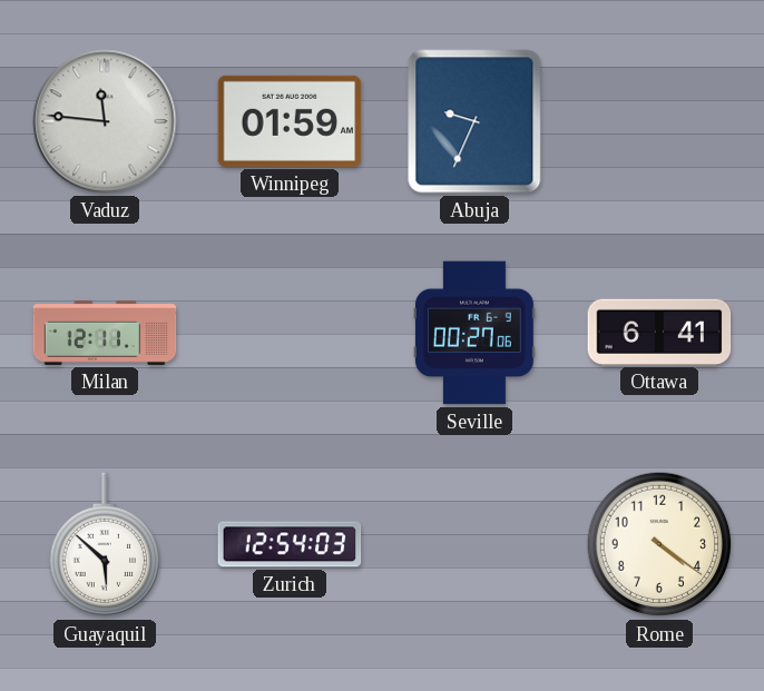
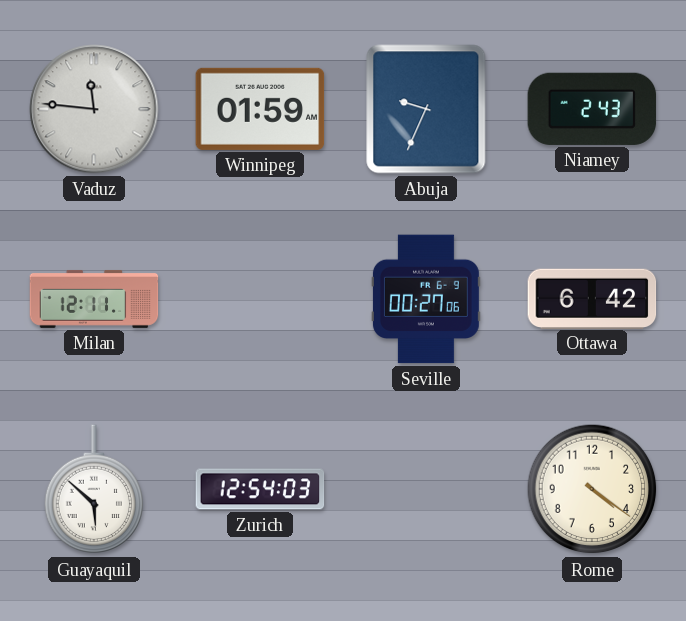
Niamey: none -> 2:43
Ottawa: 6:41 -> 6:42
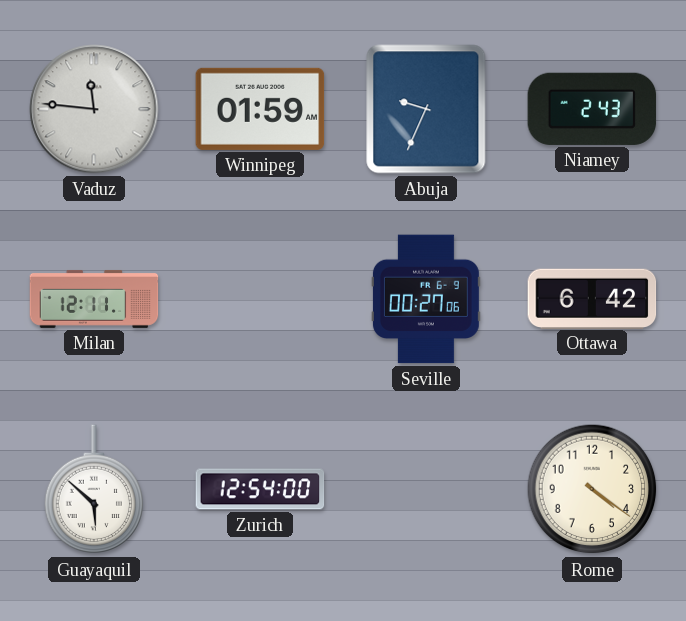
Zurich: 12:54:03 -> 12:54:00
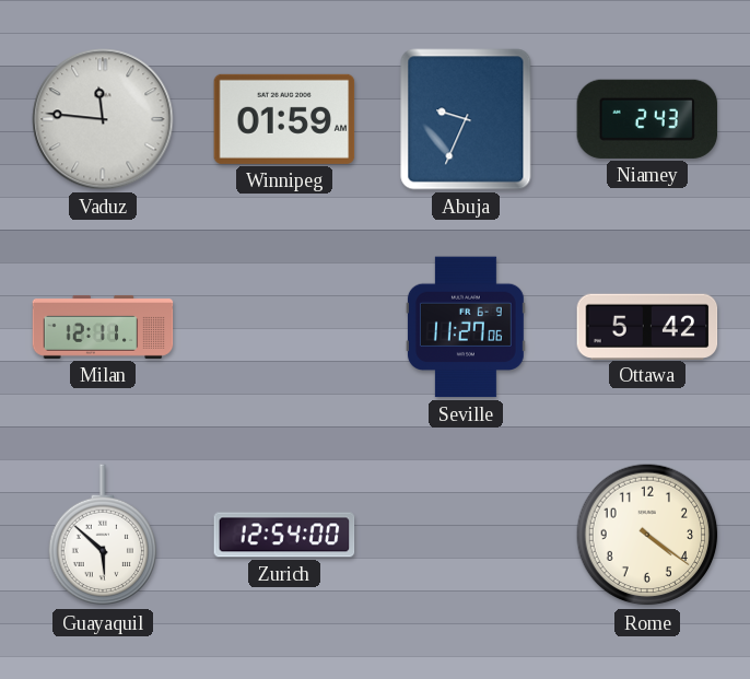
Seville: 00:27 -> 11:27
Ottawa: 6:42 -> 5:42
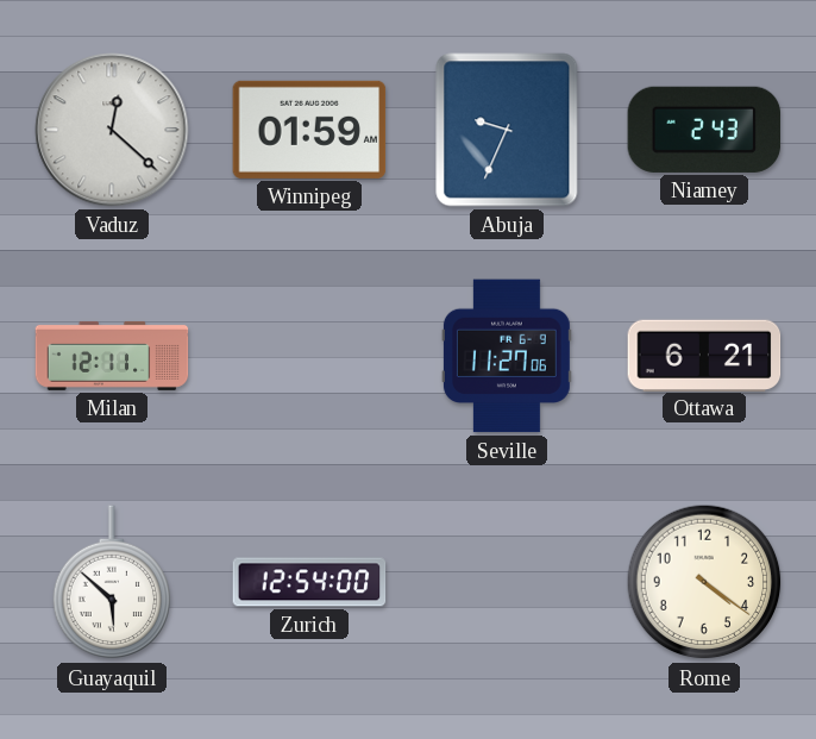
Vaduz: 11:46 -> 12:22
Ottawa: 5:42 -> 6:21
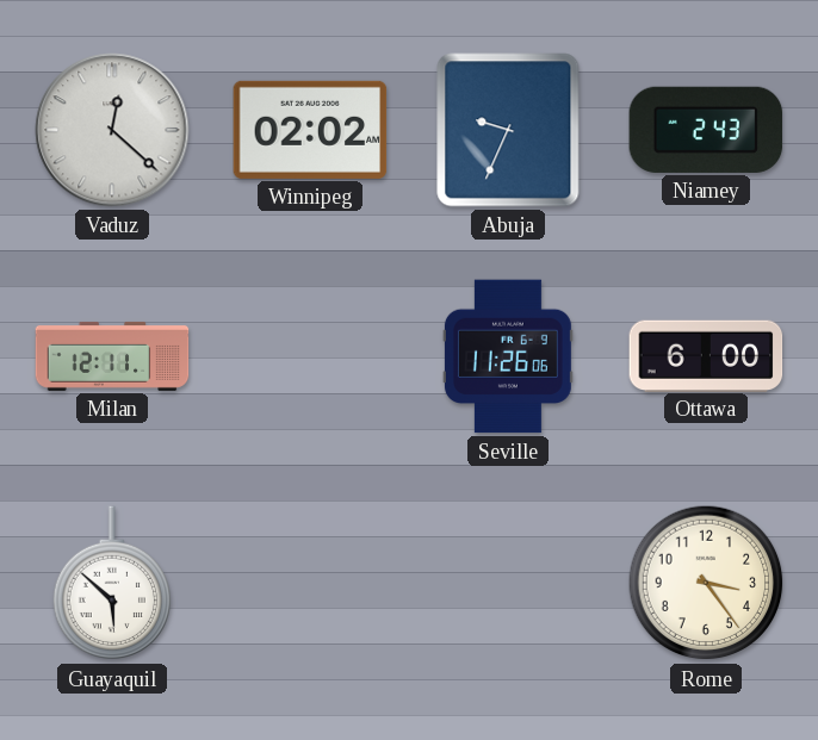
Winnipeg: 01:59 -> 02:02
Seville: 11:27 -> 11:26
Ottawa: 6:21 -> 6:00
Zurich: 12:54 -> none
Rome: 4:21 -> 3:24
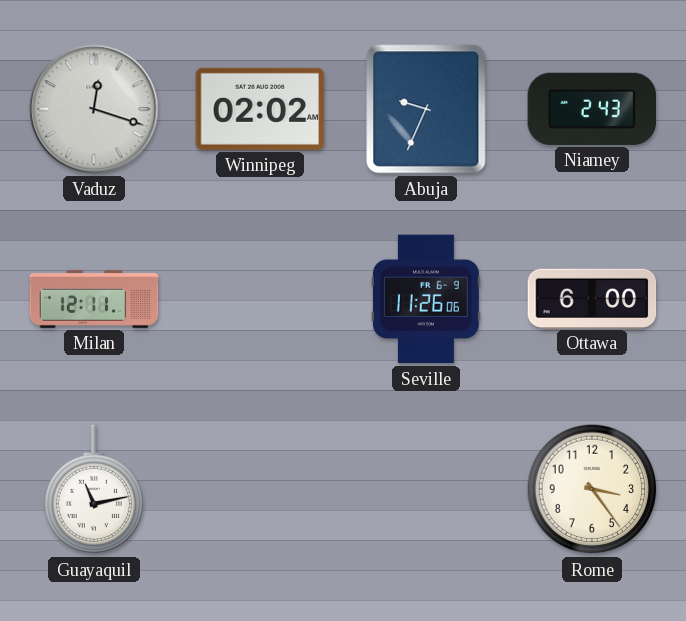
Vaduz: 12:22 -> 12:18
Guayaquil: 5:52 -> 11:13
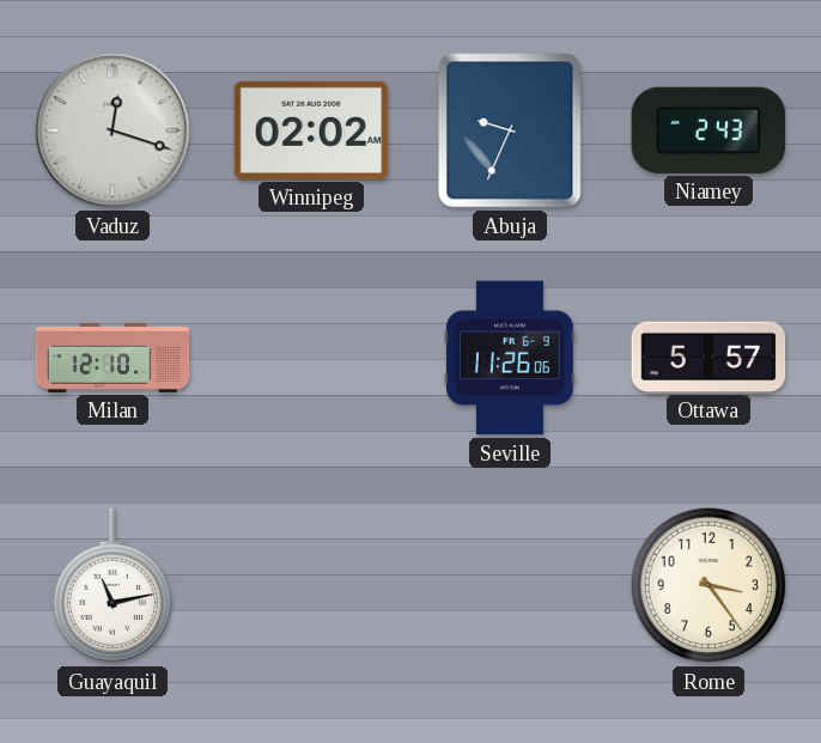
Milan: 12:11 -> 12:10
Ottawa: 6:00 -> 5:57
